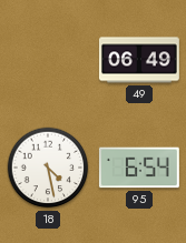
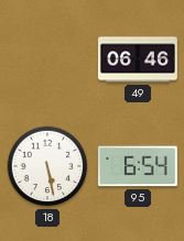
49: 06:49 -> 06:46
18: 4:28 -> 5:28
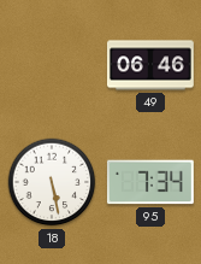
95: 6:54 -> 7:34
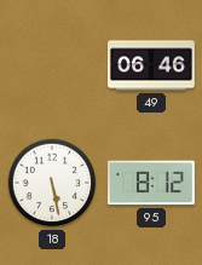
95: 7:34 -> 8:12
